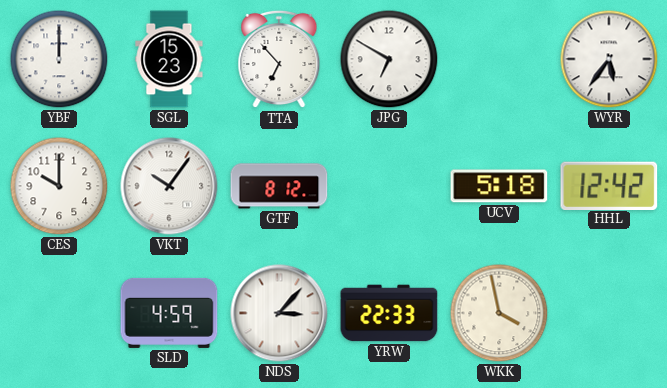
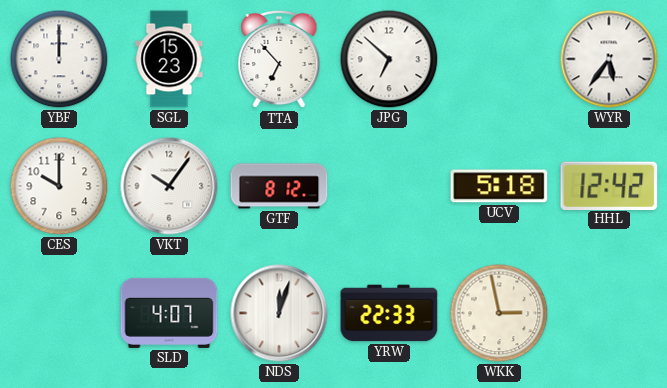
JPG: 6:50 -> 6:52
SLD: 4:59 -> 4:07
NDS: 3:07 -> 12:03
WKK: 3:58 -> 2:58
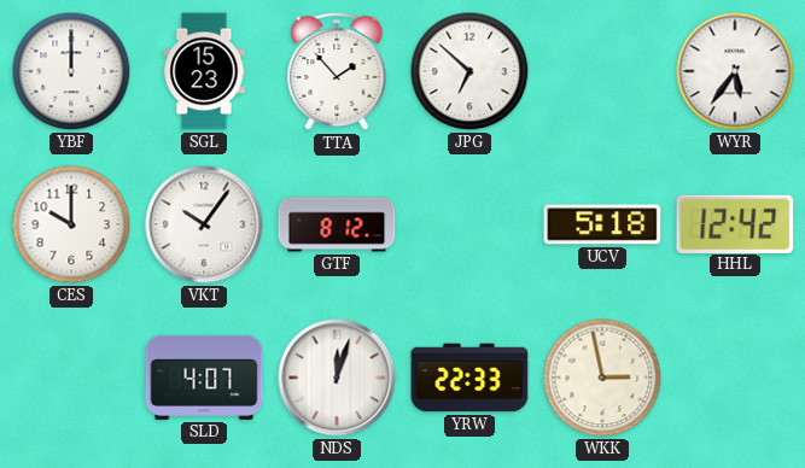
TTA: 6:53 -> 1:53
